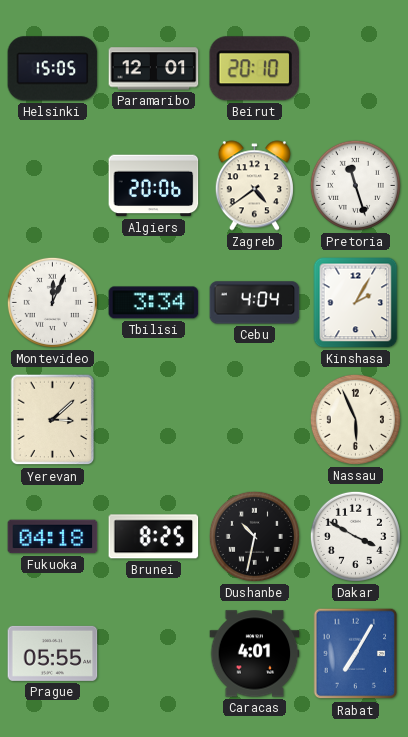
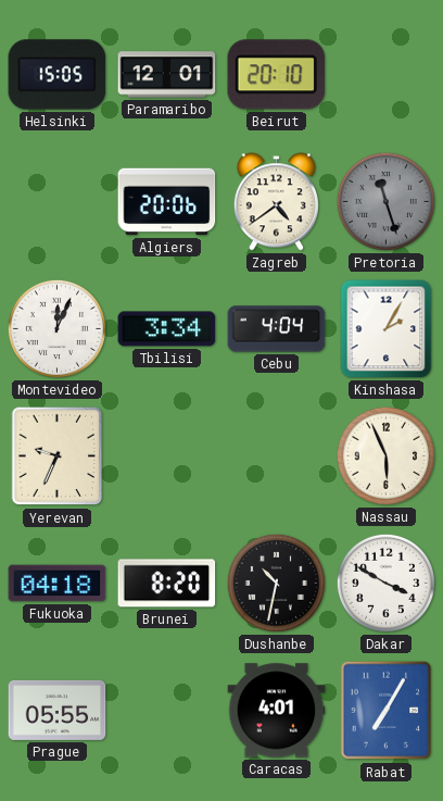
Pretoria dial: white -> grey
Yerevan: 3:08 -> 9:34
Brunei: 8:25 -> 8:20
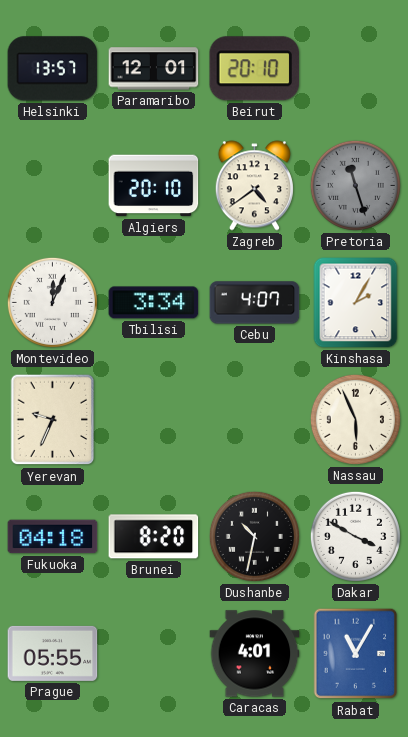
Helsinki: 15:05 -> 13:57
Algiers: 20:06 -> 20:10
Cebu: 4:04 -> 4:07
Rabat: 7:05 -> 11:05
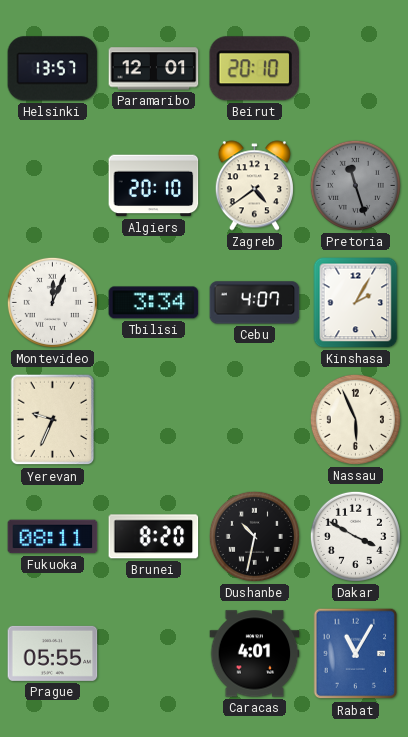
Fukuoka: 04:18 -> 08:11
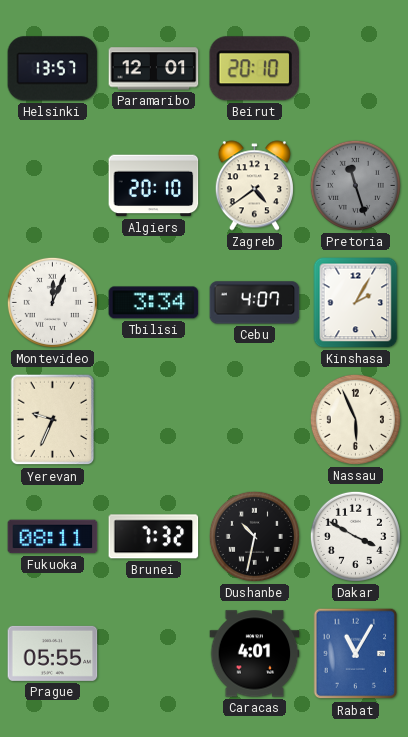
Brunei: 8:20 -> 7:32
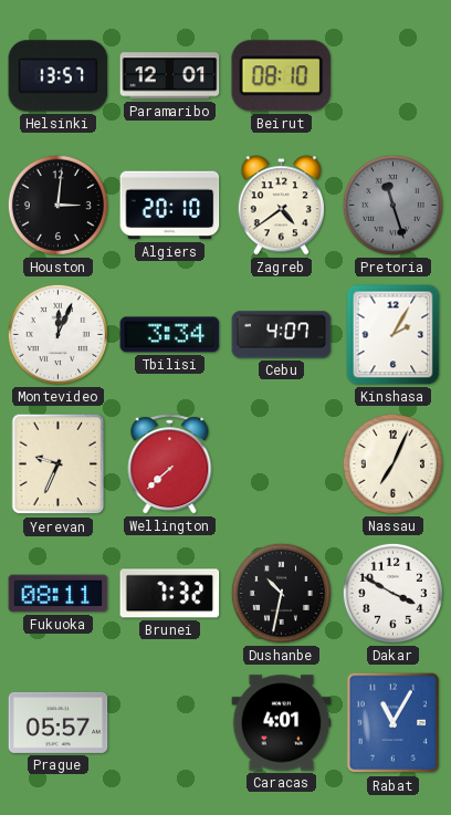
Beirut: 20:10 -> 08:10
Houston: none -> 3:01
Wellington: none -> 7:38
Nassau: 5:56 -> 7:04
Prague: 05:55 -> 05:57
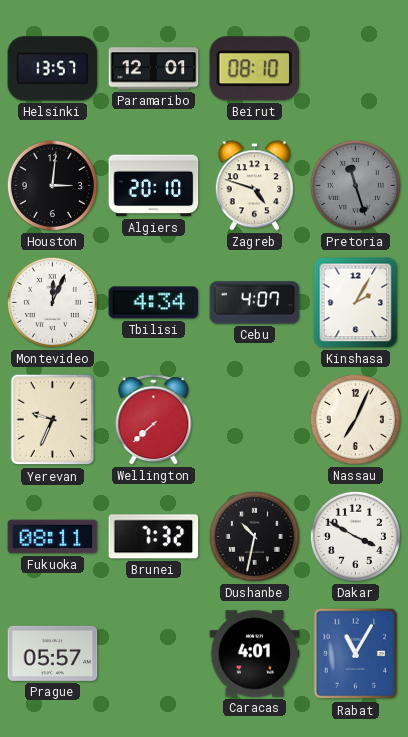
Zagreb: 4:39 -> 4:48
Tbilisi: 3:34 -> 4:34
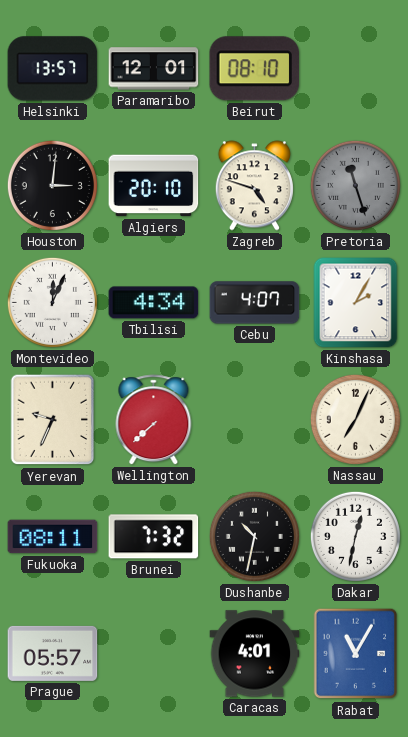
Dakar: 3:50 -> 12:32
